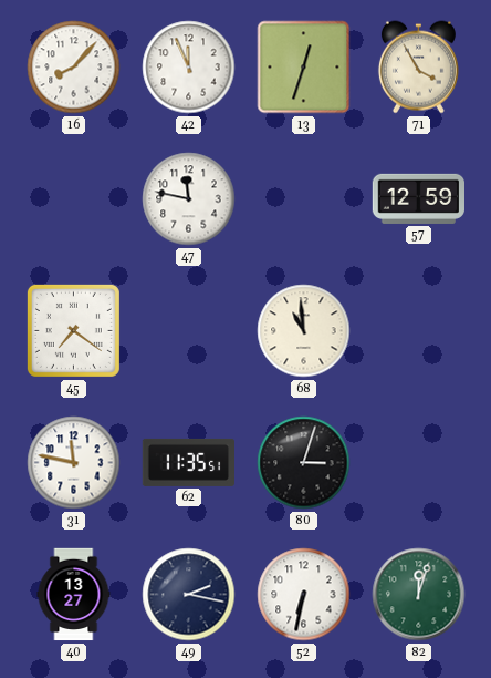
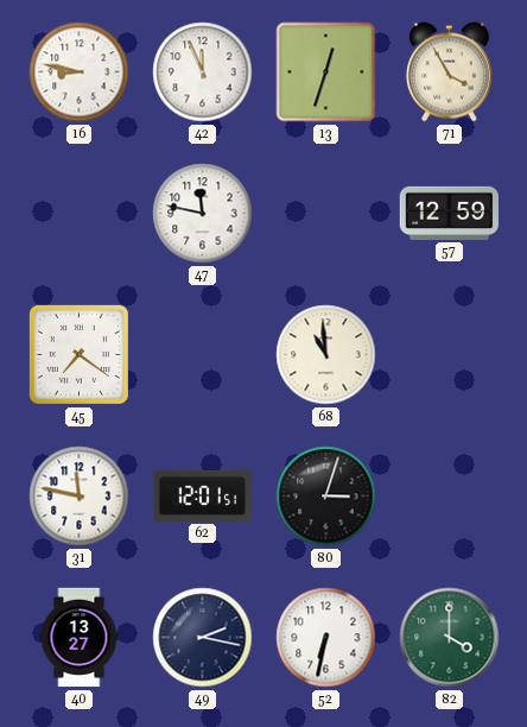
16: 8:07 -> 8:47
62: 11:35 -> 12:01
82: 12:03 -> 4:00
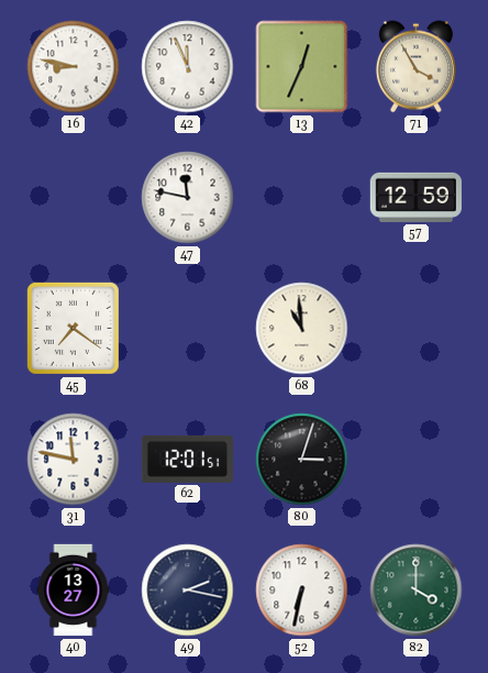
13: 12:33 -> 12:34
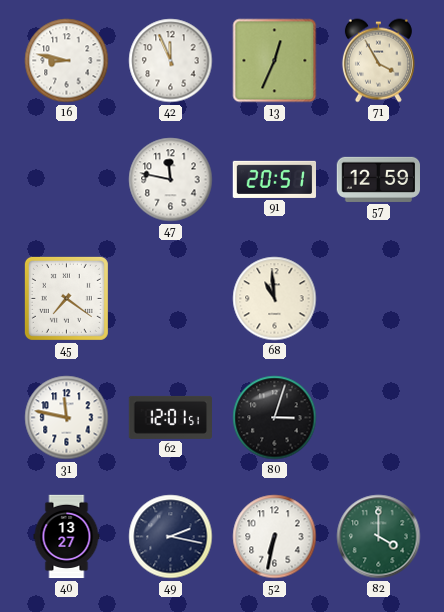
91: none -> 20:51
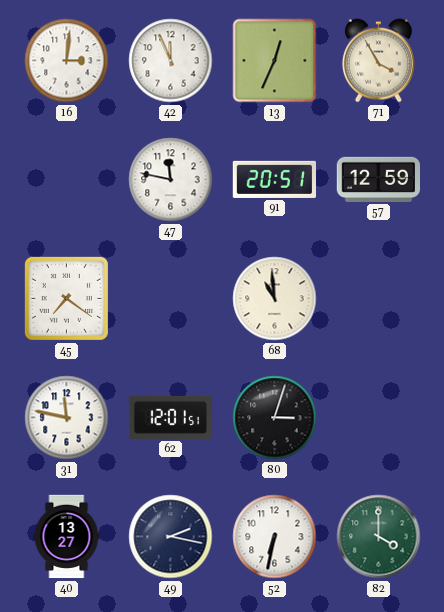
16: 8:47 -> 3:01
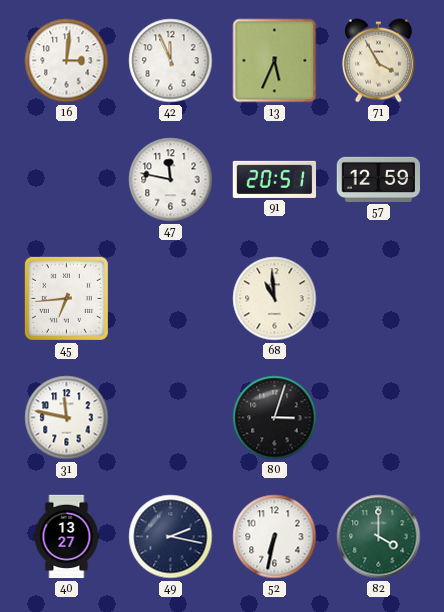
13: 12:34 -> 5:34
45: 7:21 -> 6:44
62: 12:01 -> none
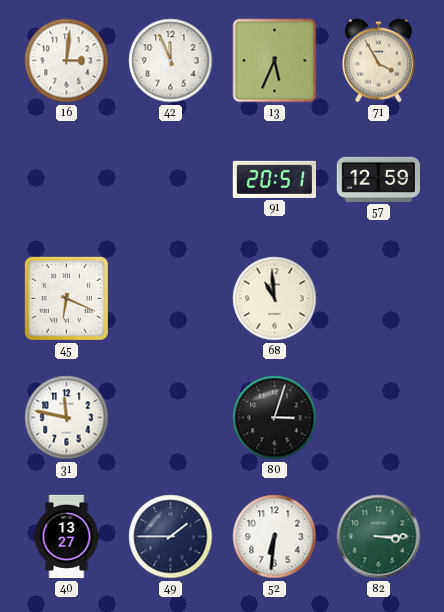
47: 11:47 -> none
45: 6:44 -> 6:19
49: 2:17 -> 1:45
52: 6:32 -> 6:31
82: 4:00 -> 3:15
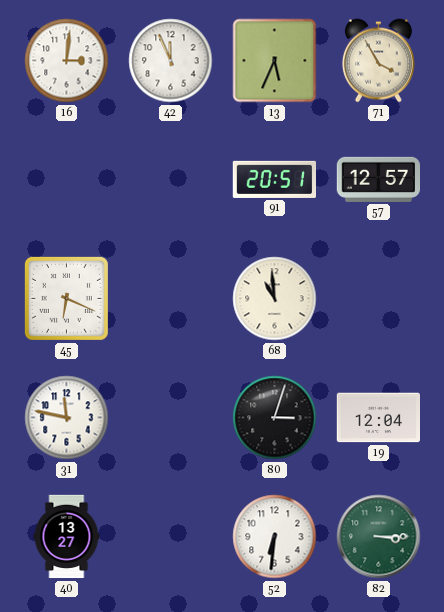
57: 12:59 -> 12:57
19: none -> 12:04
49: 1:45 -> none
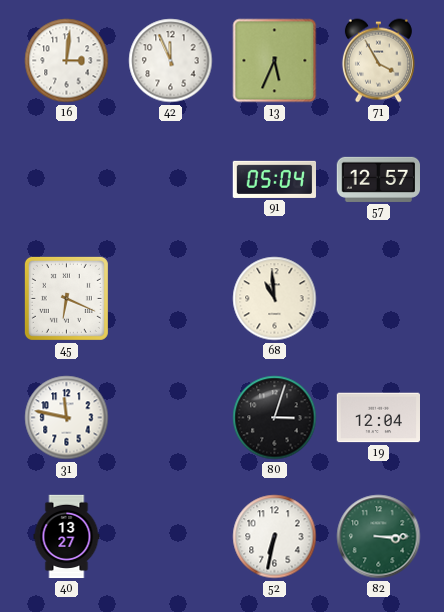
91: 20:51 -> 05:04
52: 6:31 -> 6:32
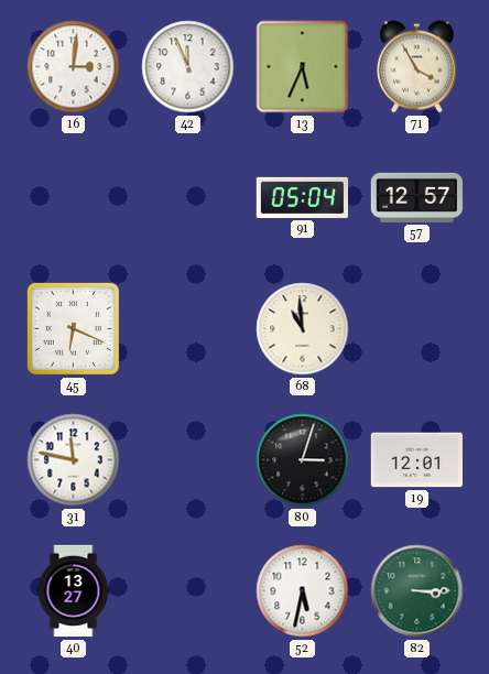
19: 12:04 -> 12:01
52: 6:32 -> 5:32
